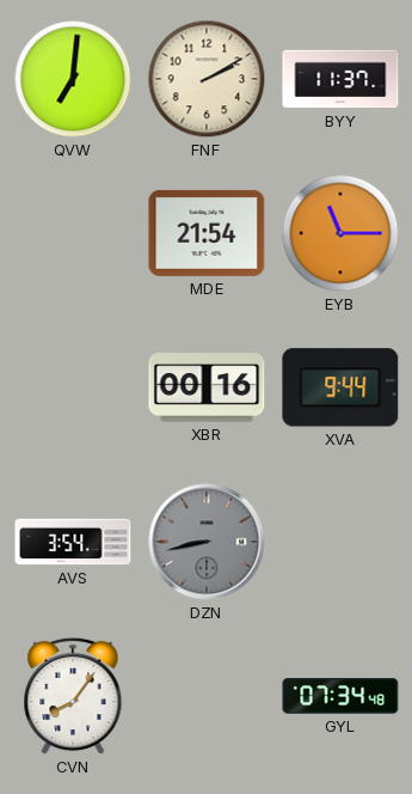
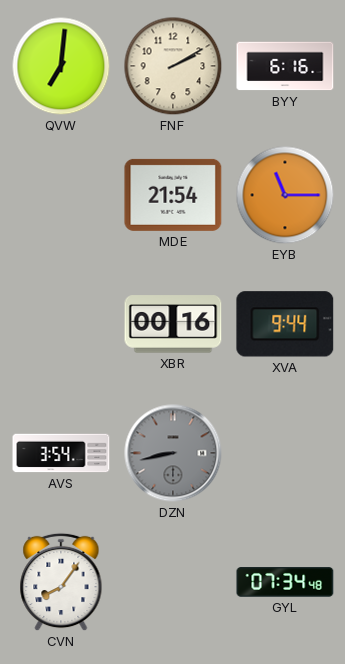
BYY: 11:37 -> 6:16
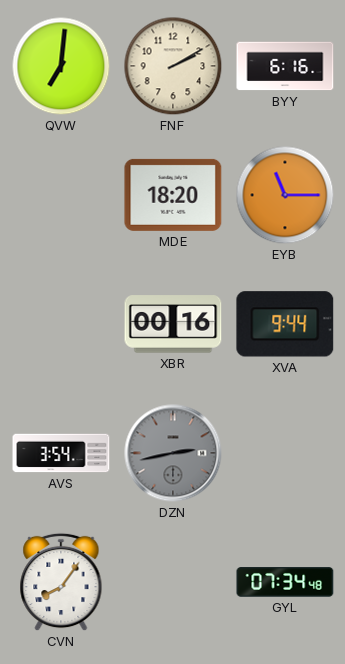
MDE: 21:54 -> 18:20
DZN: 8:43 -> 2:43
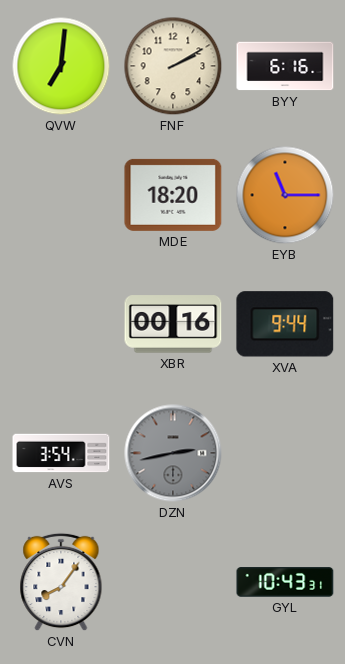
GYL: 07:34 -> 10:43
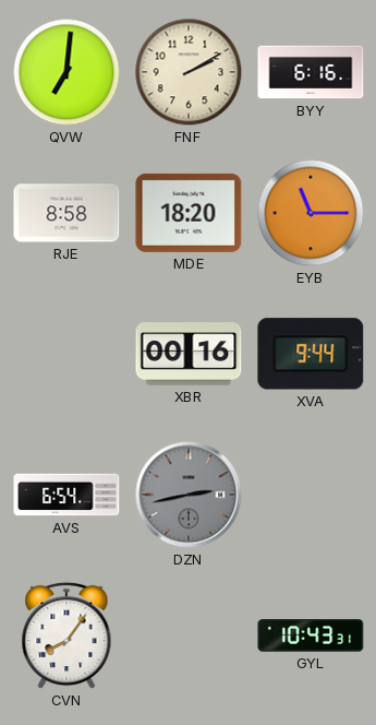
RJE: none -> 8:58
AVS: 3:54 -> 6:54
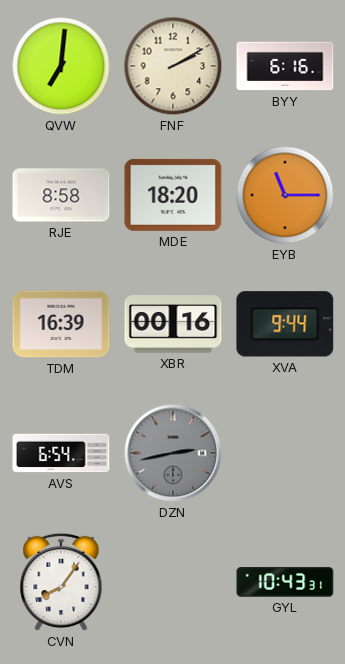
TDM: none -> 16:39
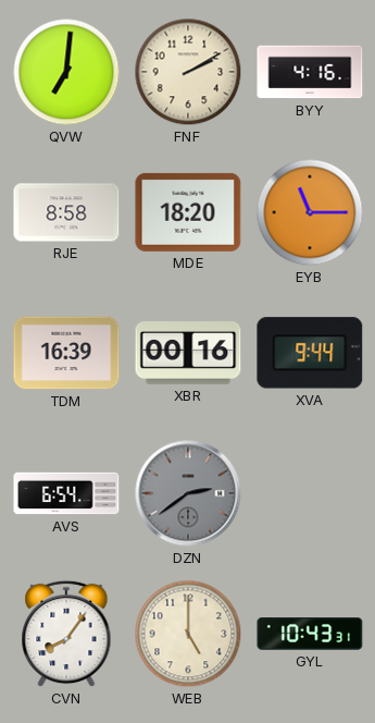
BYY: 6:16 -> 4:16
DZN: 2:43 -> 2:39
WEB: none -> 5:00
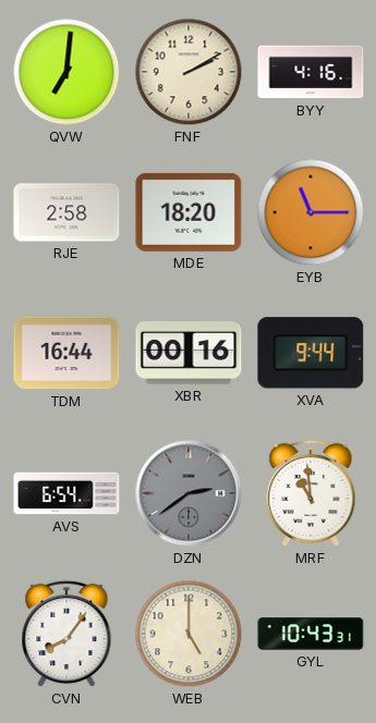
RJE: 8:58 -> 2:58
TDM: 16:39 -> 16:44
MRF: none -> 10:59
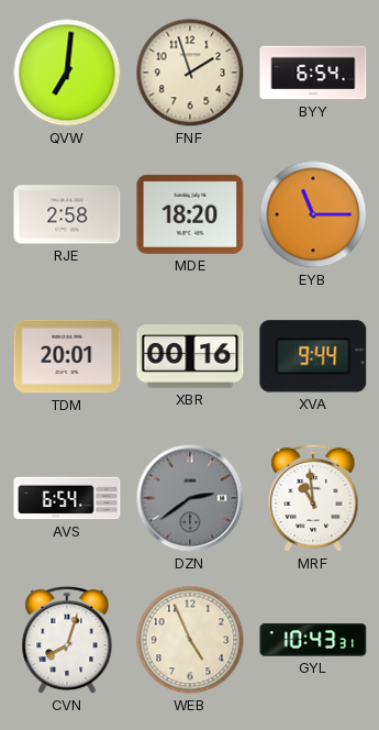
FNF: 2:10 -> 1:57
BYY: 4:16 -> 6:54
TDM: 16:44 -> 20:01
CVN: 8:06 -> 8:03
WEB: 5:00 -> 4:56
